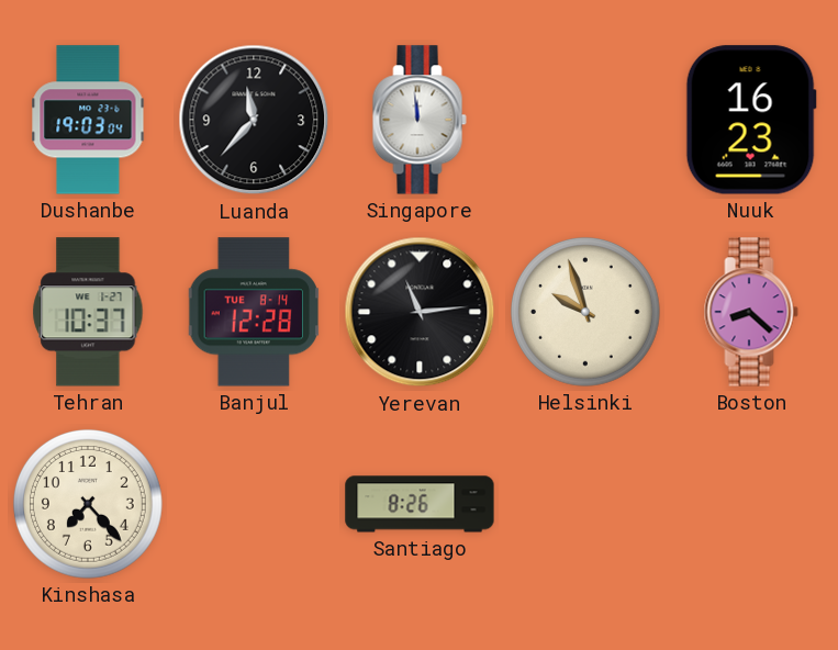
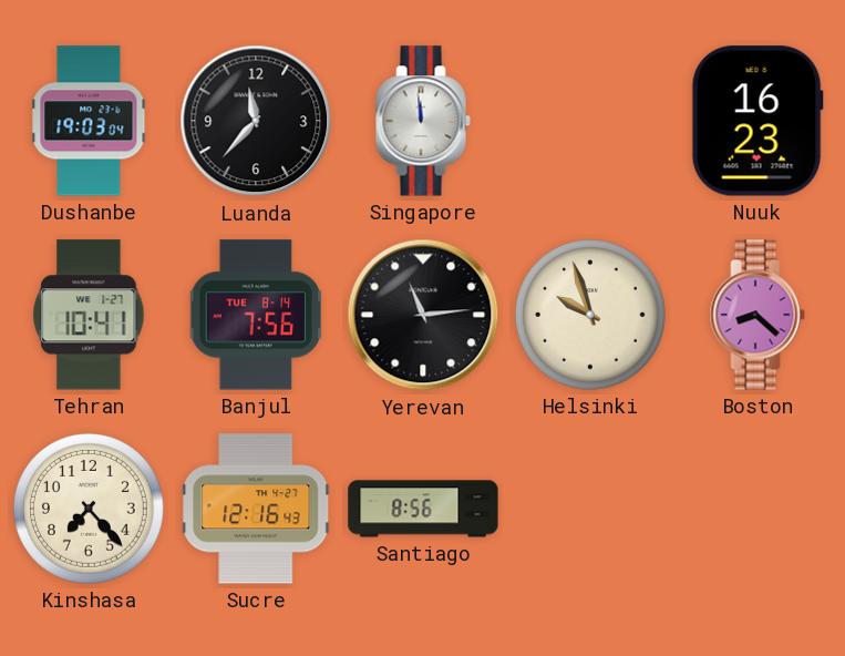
Tehran: 10:37 -> 10:41
Banjul: 12:28 -> 7:56
Sucre: none -> 12:16
Santiago: 8:26 -> 8:56
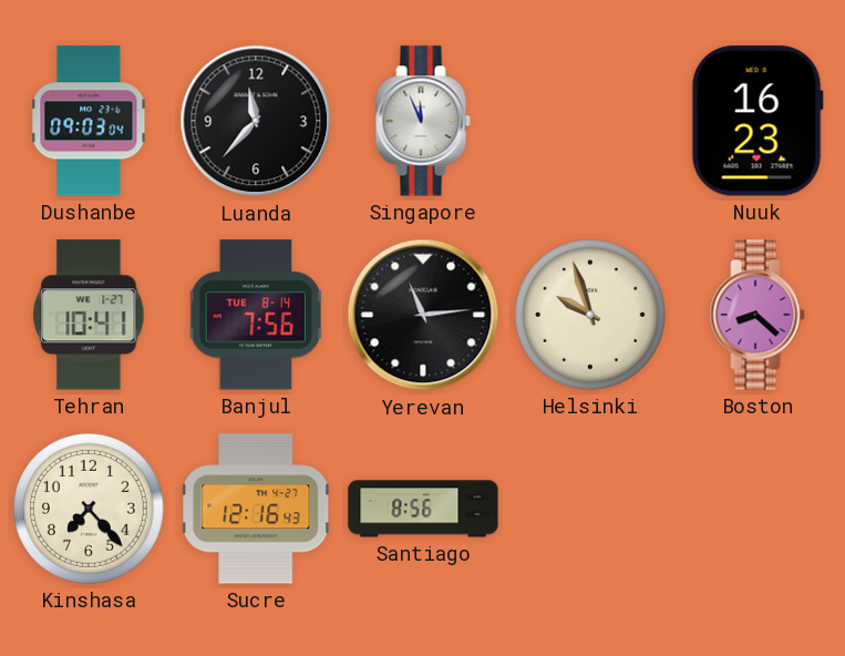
Dushanbe: 19:03 -> 09:03
Singapore: 11:59 -> 11:56
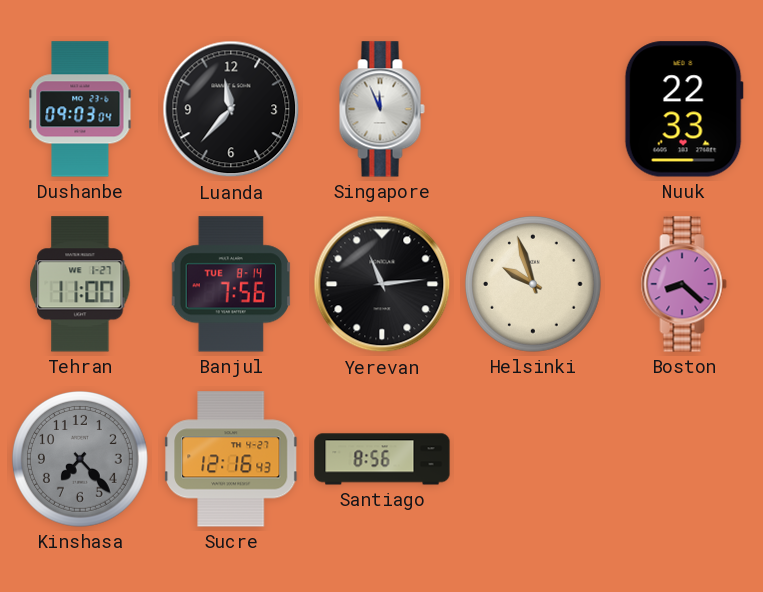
Nuuk: 16:23 -> 22:33
Tehran: 10:41 -> 11:00
Kinshasa dial: cream -> grey
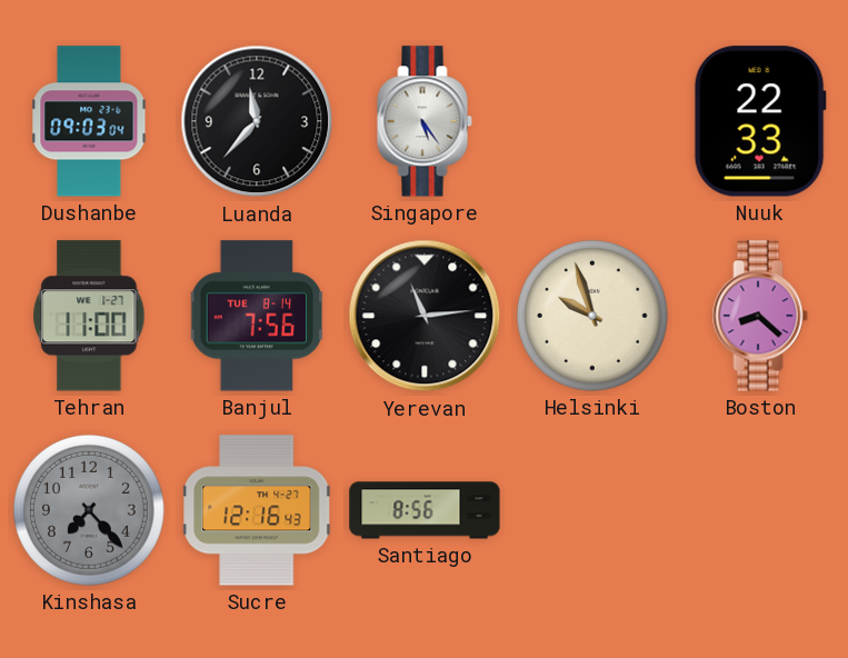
Singapore: 11:56 -> 5:24
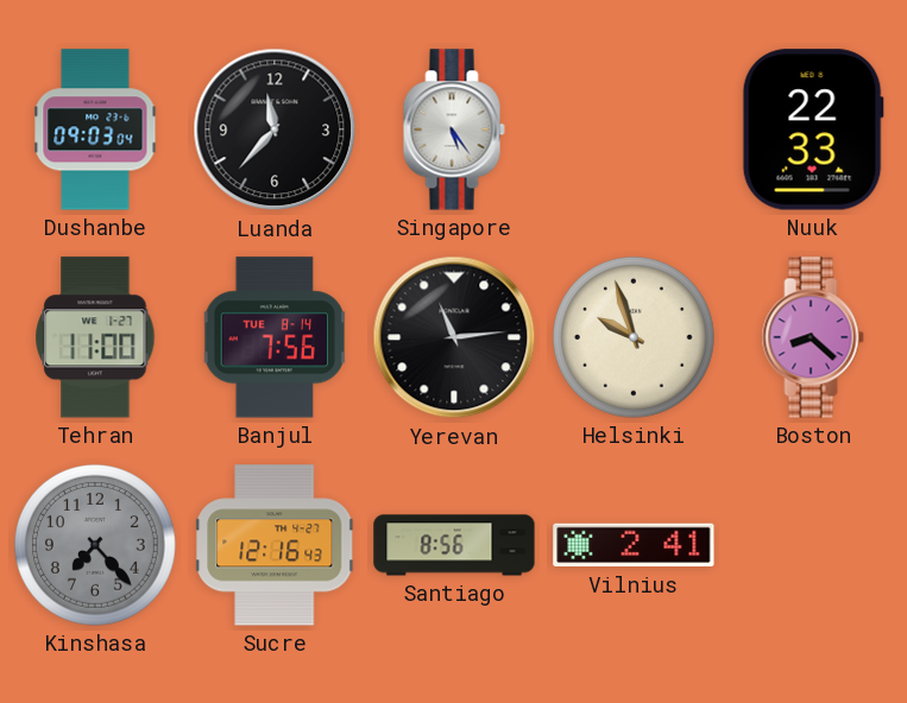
Vilnius: none -> 2:41
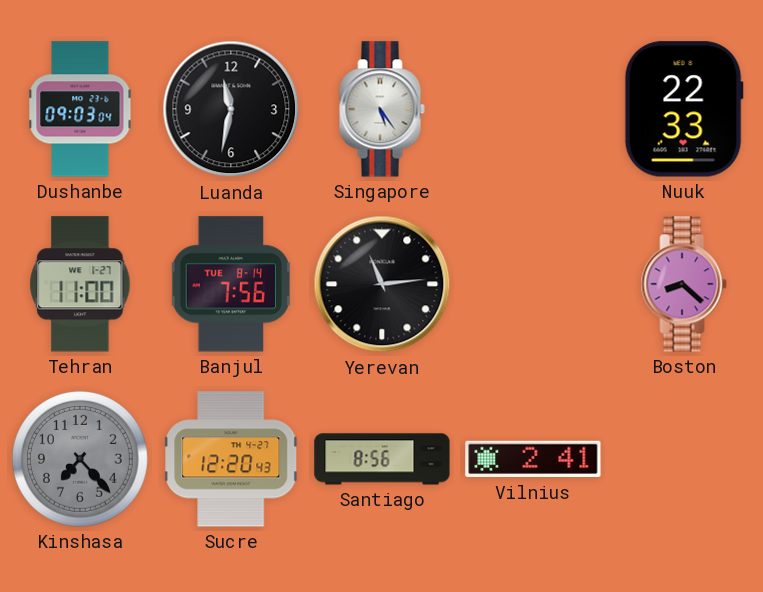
Luanda: 11:37 -> 11:32
Helsinki: 9:57 -> none
Sucre: 12:16 -> 12:20
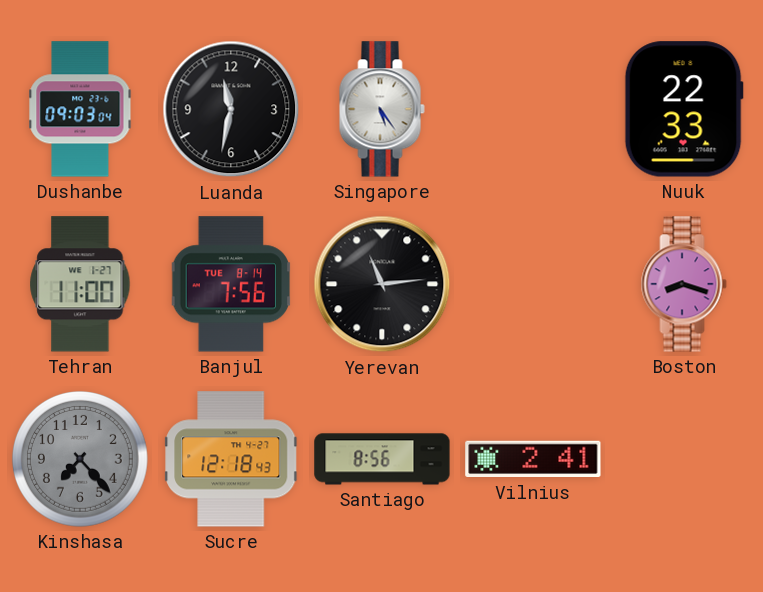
Boston: 8:22 -> 8:18
Sucre: 12:20 -> 12:18
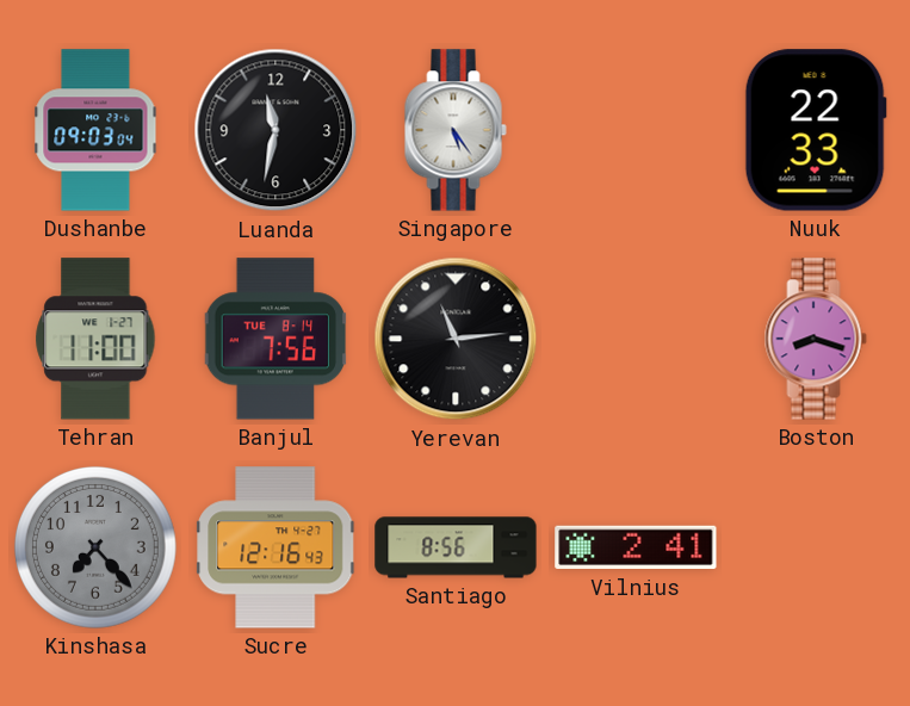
Sucre: 12:18 -> 12:16
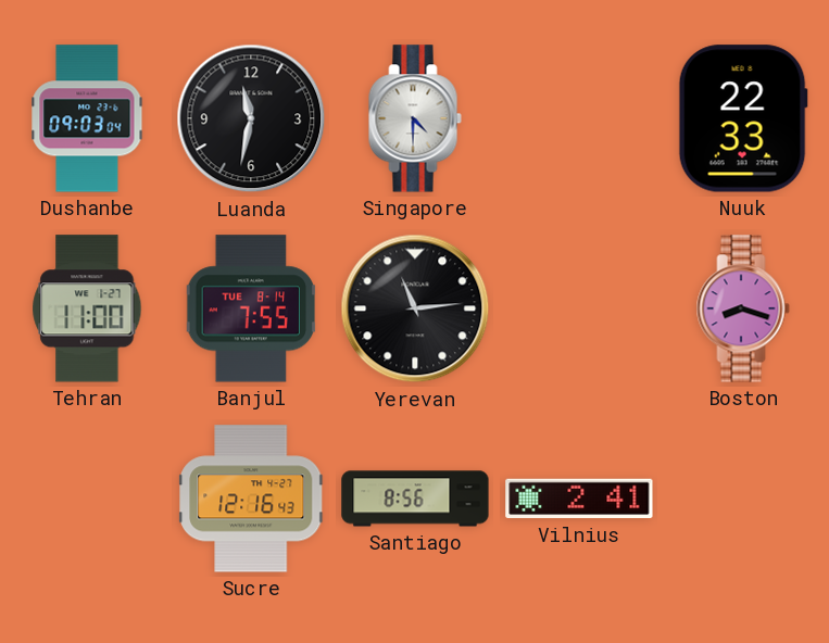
Singapore: 5:24 -> 4:30
Banjul: 7:56 -> 7:55
Kinshasa: 7:23 -> none
